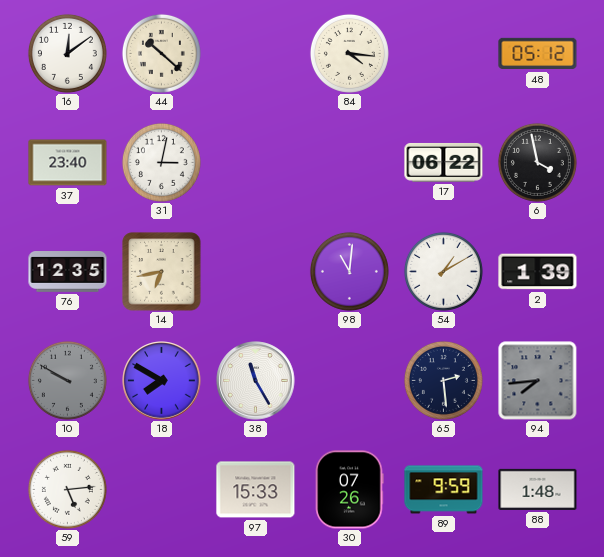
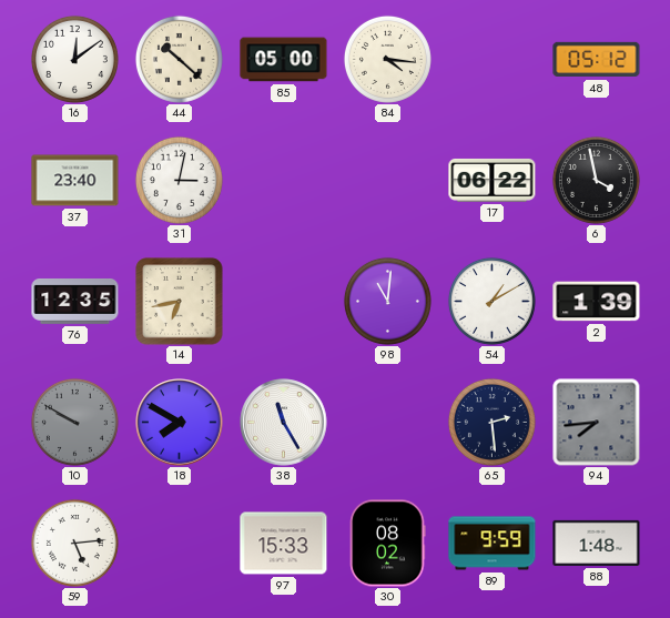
85: none -> 05:00
30: 07:26 -> 08:02
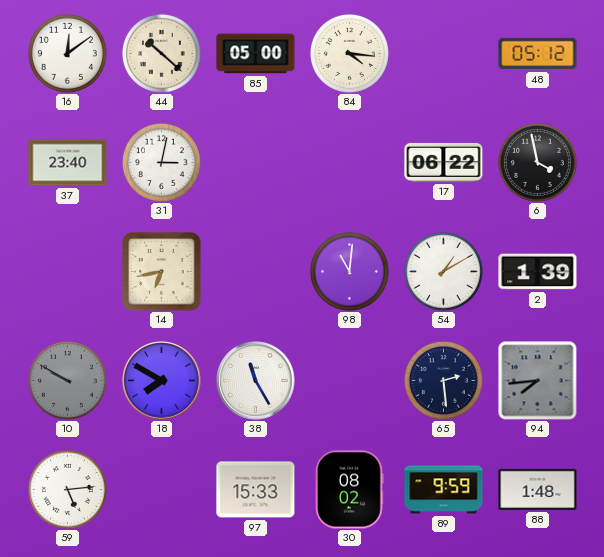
76: 12:35 -> none
